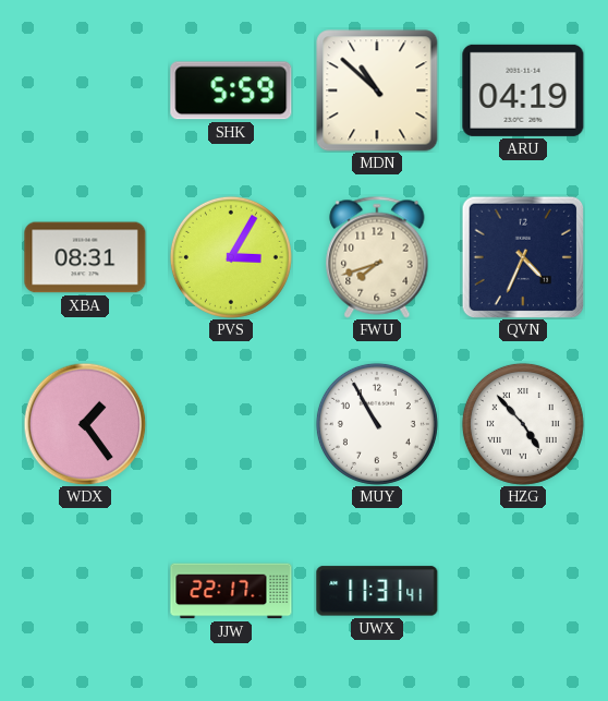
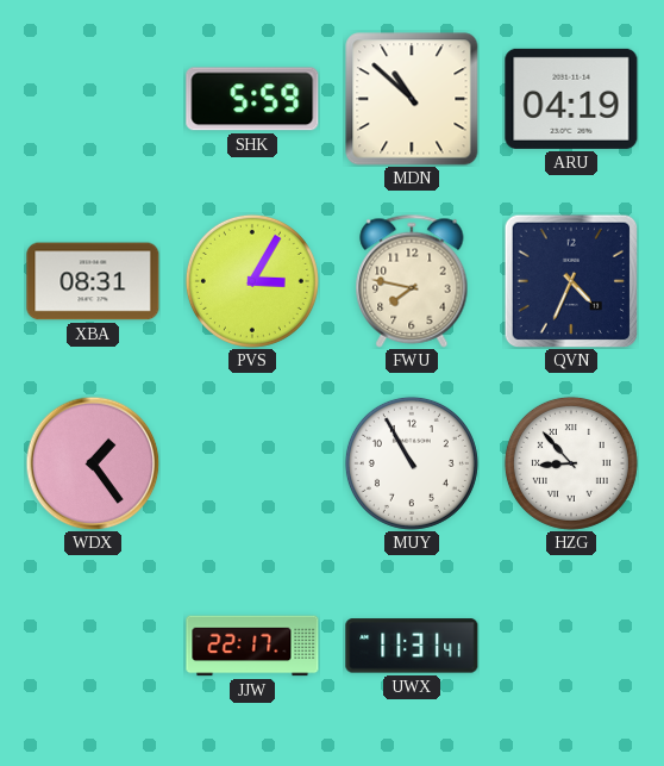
FWU: 7:42 -> 7:47
HZG: 4:53 -> 8:53
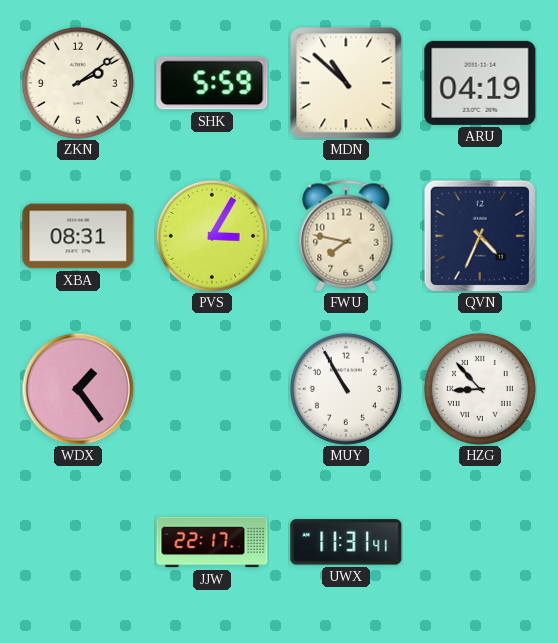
ZKN: none -> 2:09
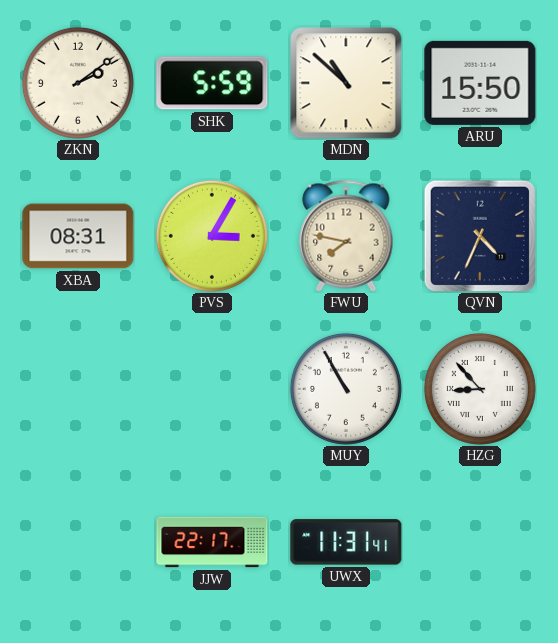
ARU: 04:19 -> 15:50
WDX: 1:24 -> none
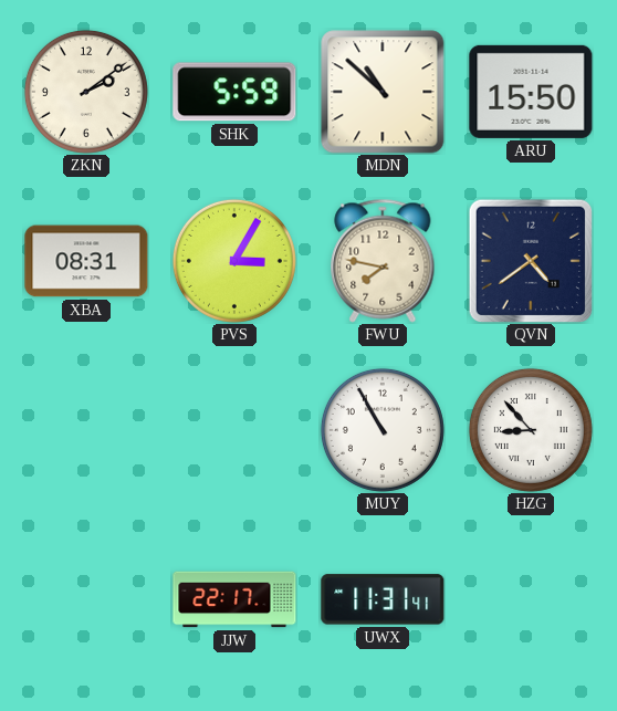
QVN: 4:34 -> 4:39
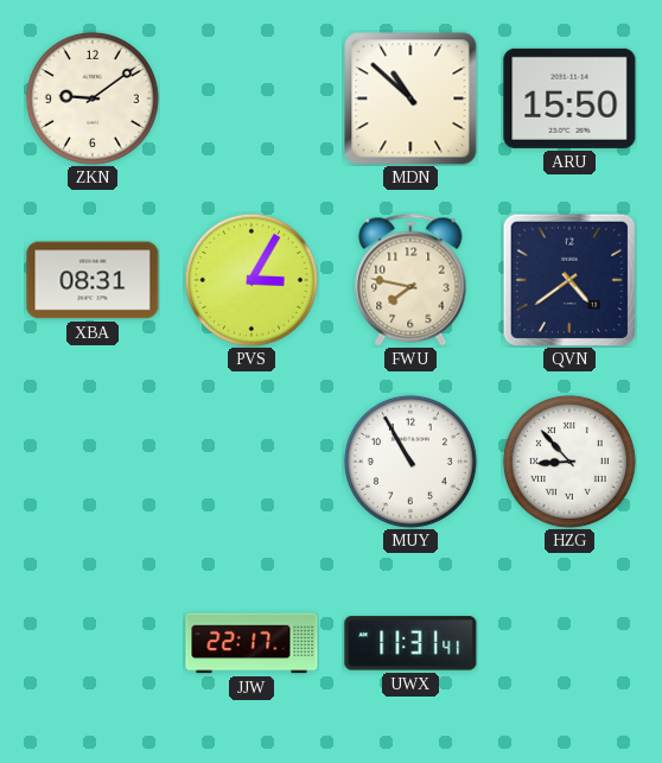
ZKN: 2:09 -> 9:09
SHK: 5:59 -> none
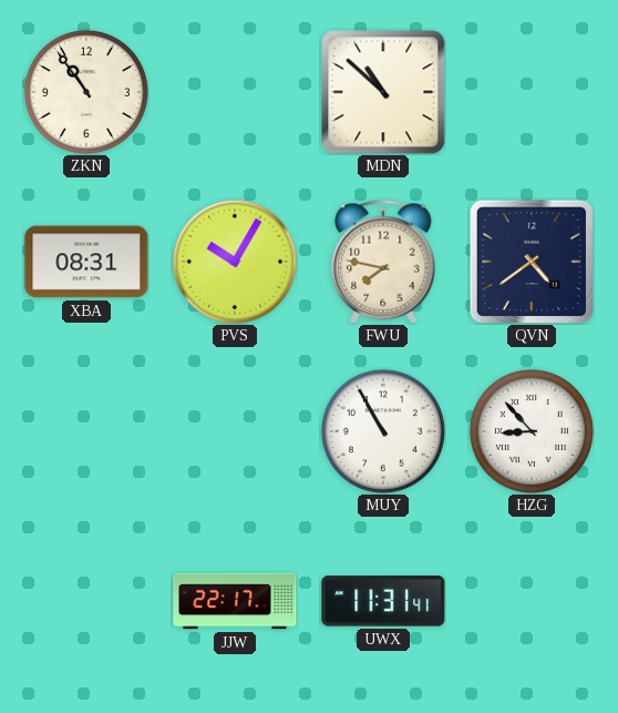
ZKN: 9:09 -> 10:54
ARU: 15:50 -> none
PVS: 3:05 -> 10:05
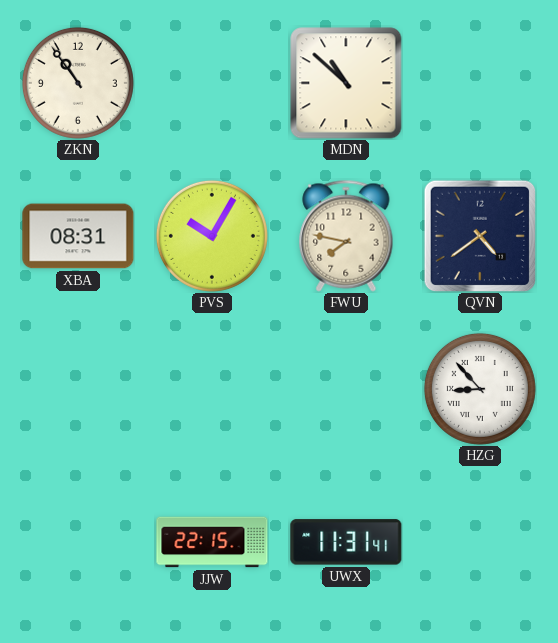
MUY: 10:55 -> none
JJW: 22:17 -> 22:15
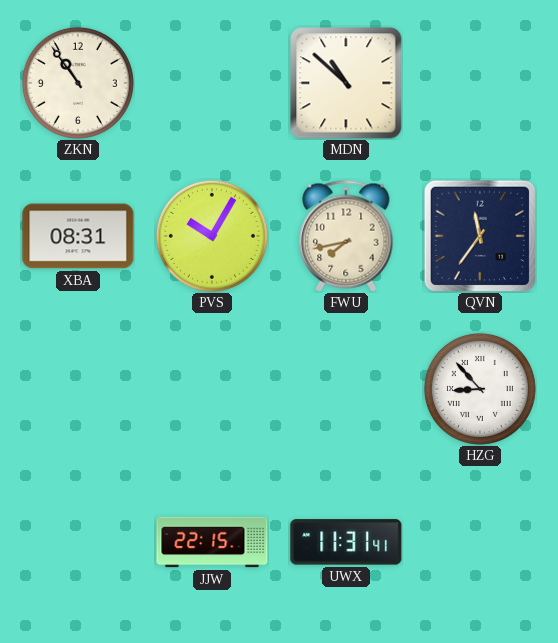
FWU: 7:47 -> 7:43
QVN: 4:39 -> 11:36
